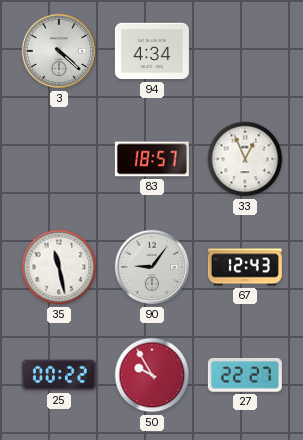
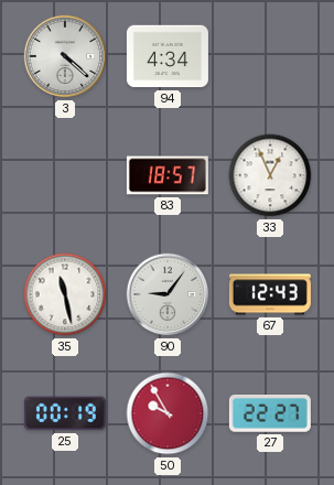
25: 00:22 -> 00:19
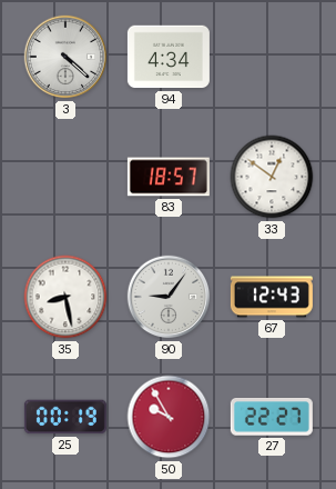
33: 12:56 -> 12:51
35: 11:28 -> 8:28
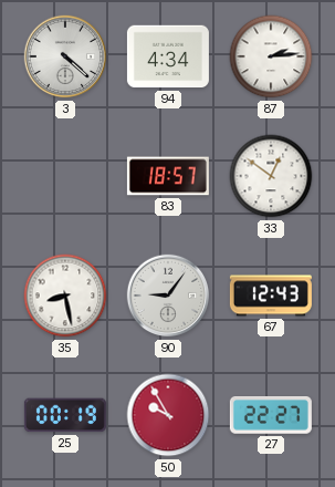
87: none -> 2:14
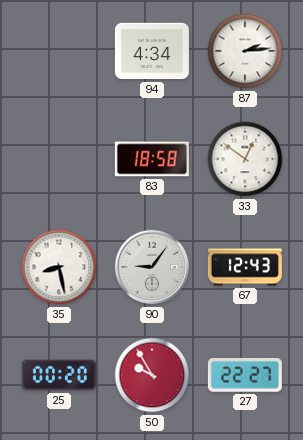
3: 4:22 -> none
83: 18:57 -> 18:58
25: 00:19 -> 00:20
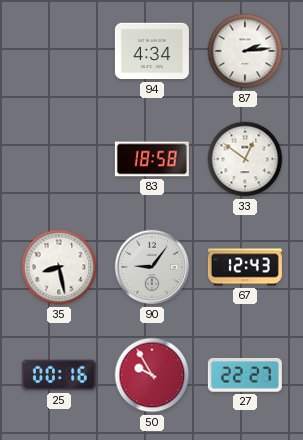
25: 00:20 -> 00:16
